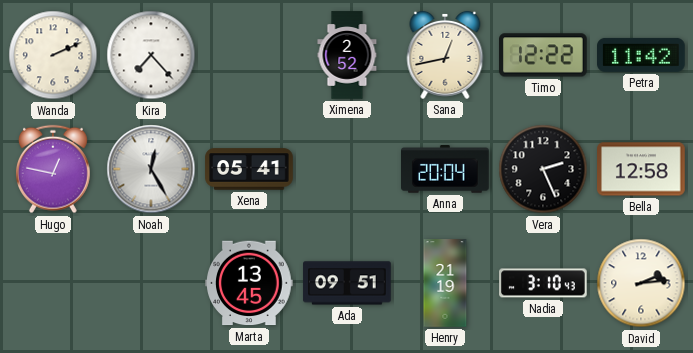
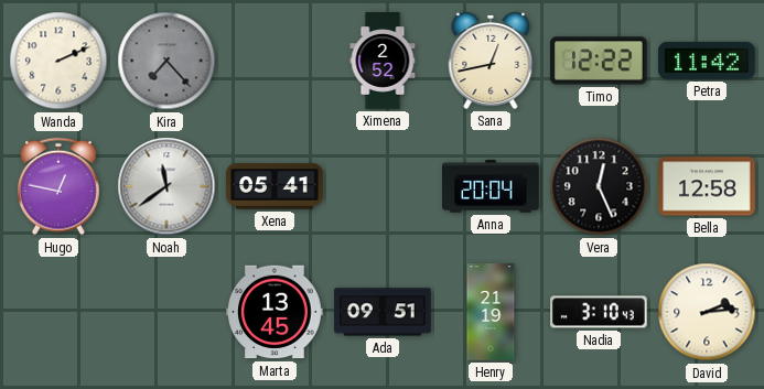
Kira dial: white -> grey
Noah: 12:25 -> 11:39
Vera: 2:26 -> 12:26
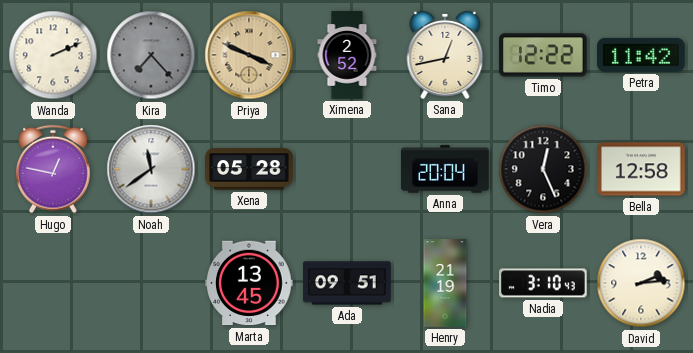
Priya: none -> 3:49
Xena: 05:41 -> 05:28
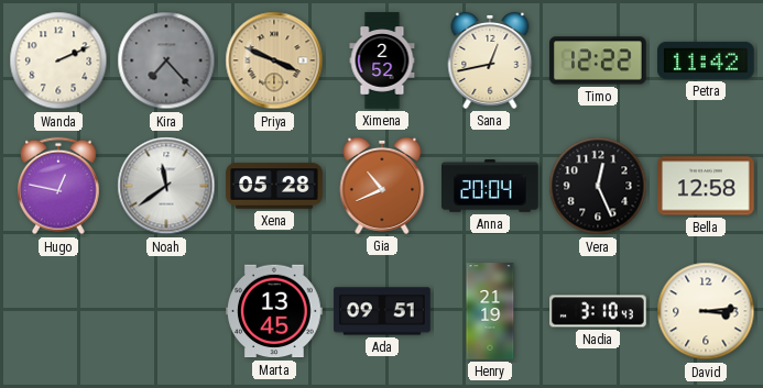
Gia: none -> 10:41
David: 2:14 -> 3:14
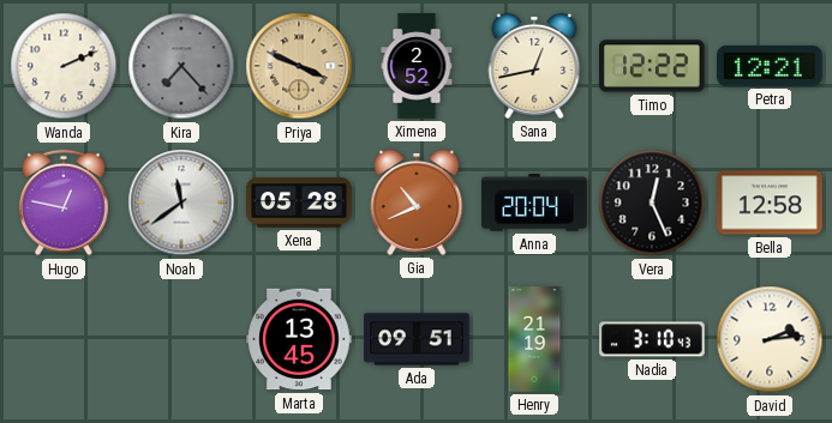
Petra: 11:42 -> 12:21
David: 3:14 -> 2:14
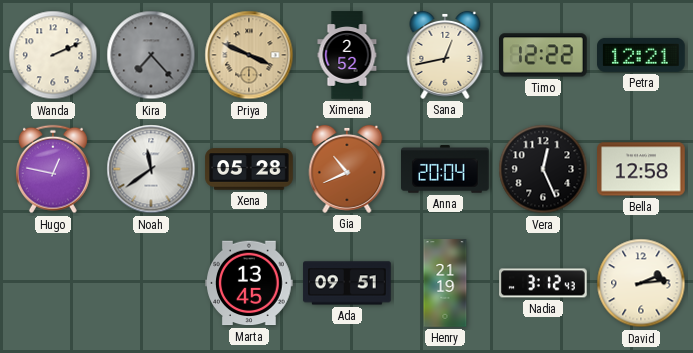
Nadia: 3:10 -> 3:12
